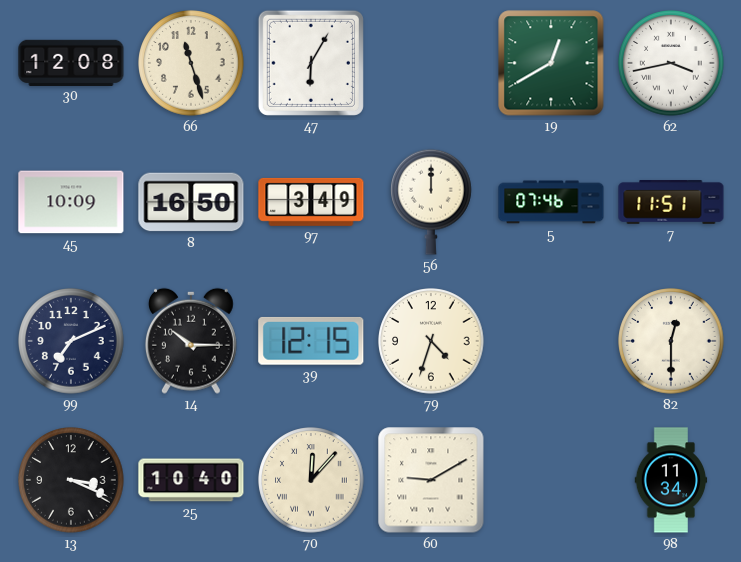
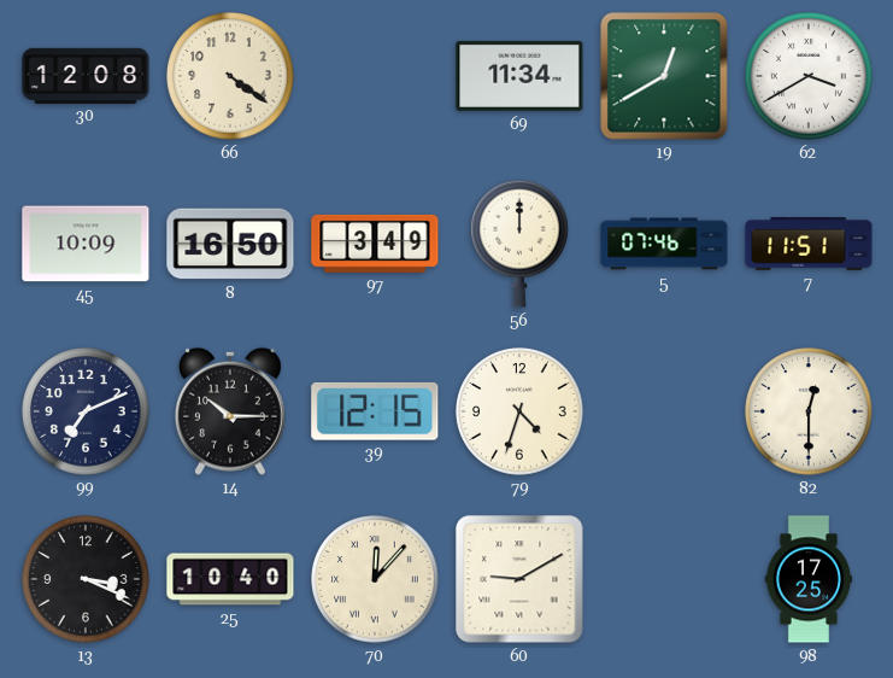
66: 11:27 -> 4:21
47: 6:05 -> none
69: none -> 11:34
62: 3:43 -> 3:40
98: 11:34 -> 17:25
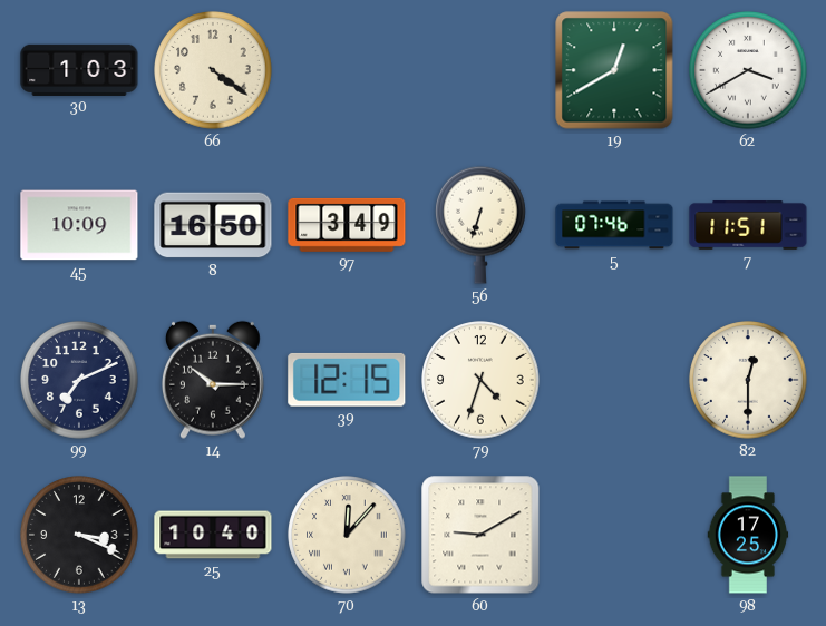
30: 12:08 -> 1:03
69: 11:34 -> none
56: 12:00 -> 6:33
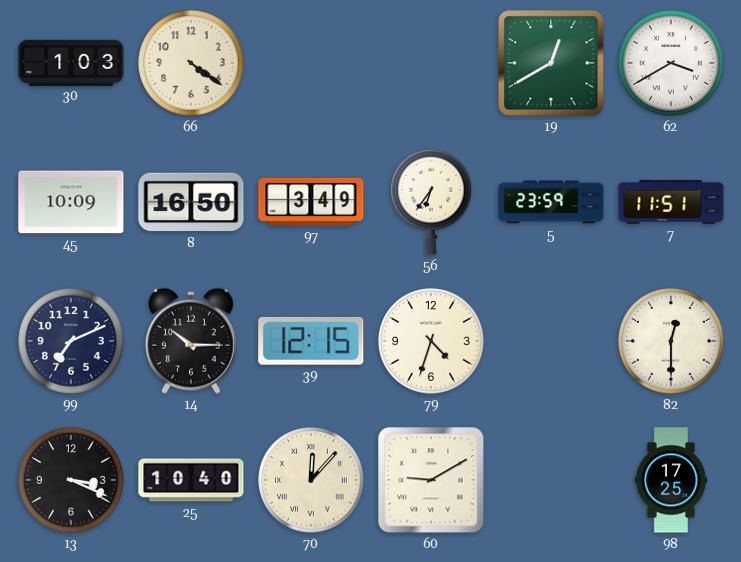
56: 6:33 -> 6:36
5: 07:46 -> 23:59
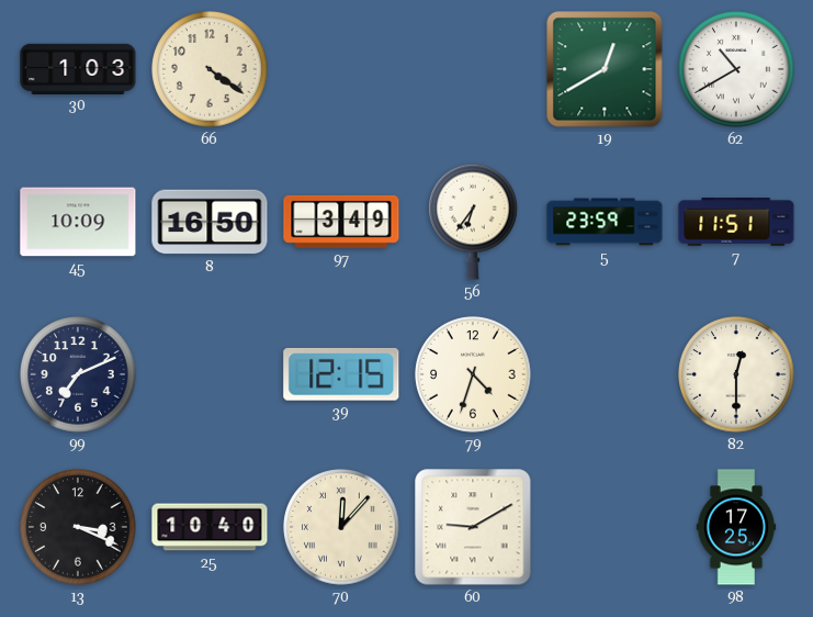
62: 3:40 -> 10:40
14: 10:15 -> none
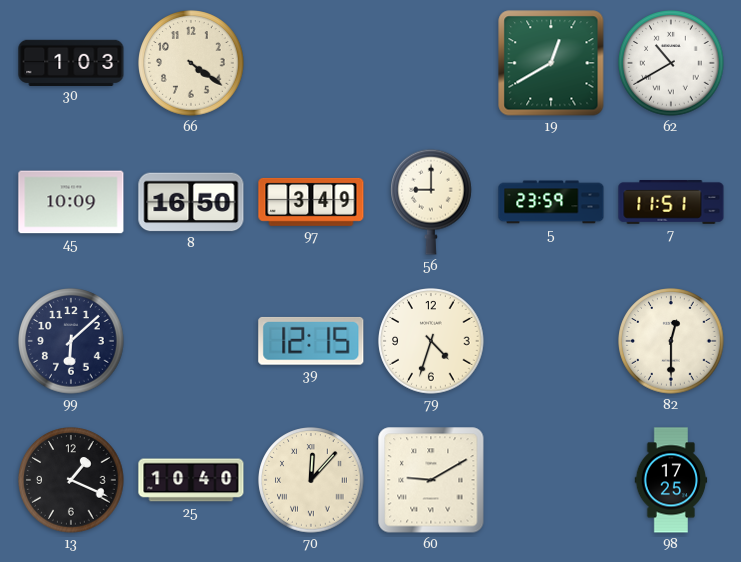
56: 6:36 -> 9:00
99: 7:11 -> 6:08
13: 3:19 -> 1:19
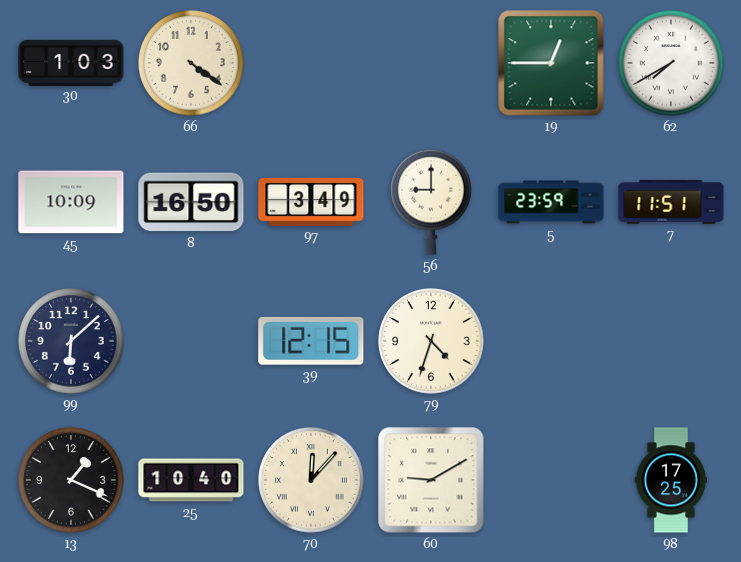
19: 12:40 -> 12:45
62: 10:40 -> 7:40
82: 12:30 -> none
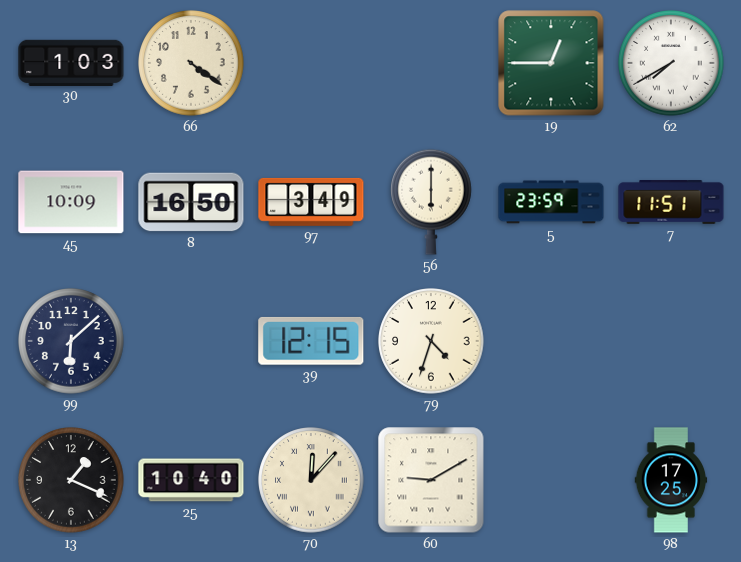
56: 9:00 -> 6:00
